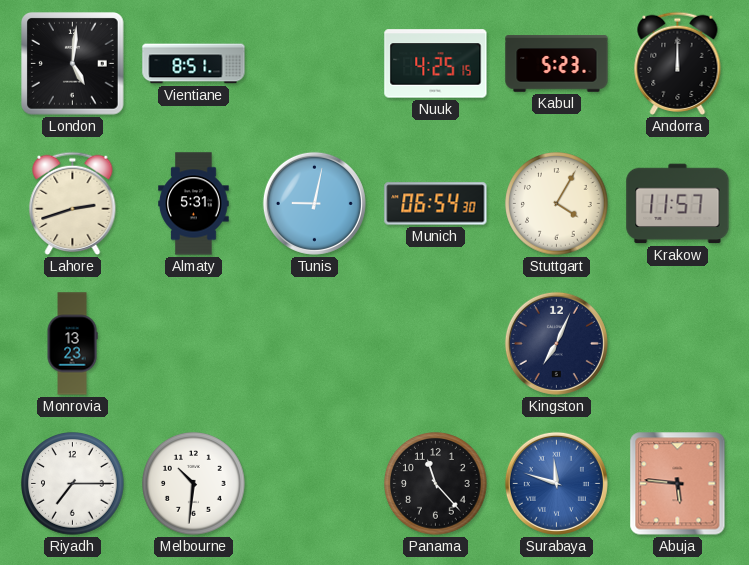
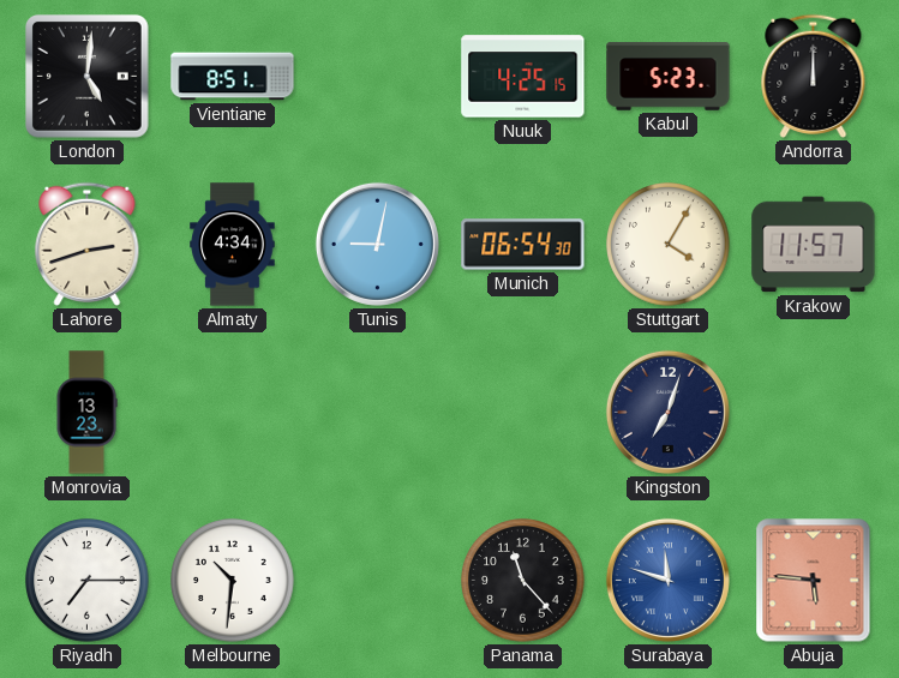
Almaty: 5:31 -> 4:34
Kingston: 7:04 -> 7:03
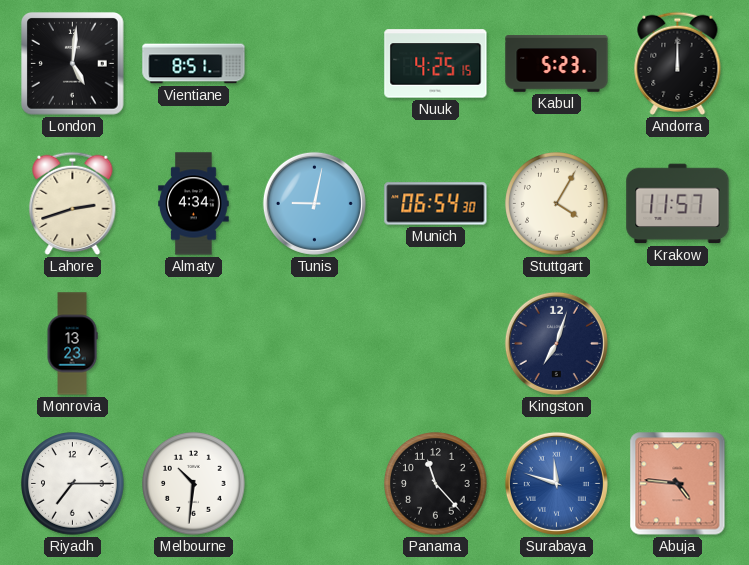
Abuja: 5:46 -> 4:46
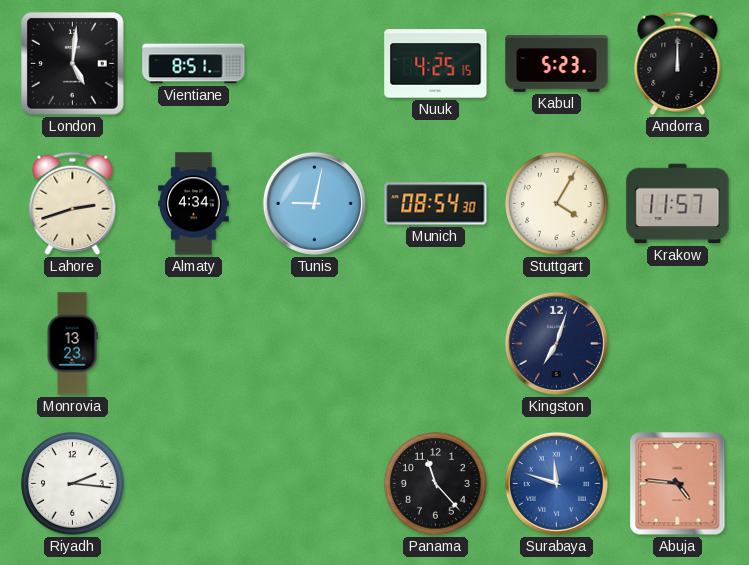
Munich: 06:54 -> 08:54
Riyadh: 7:15 -> 2:16
Melbourne: 10:31 -> none
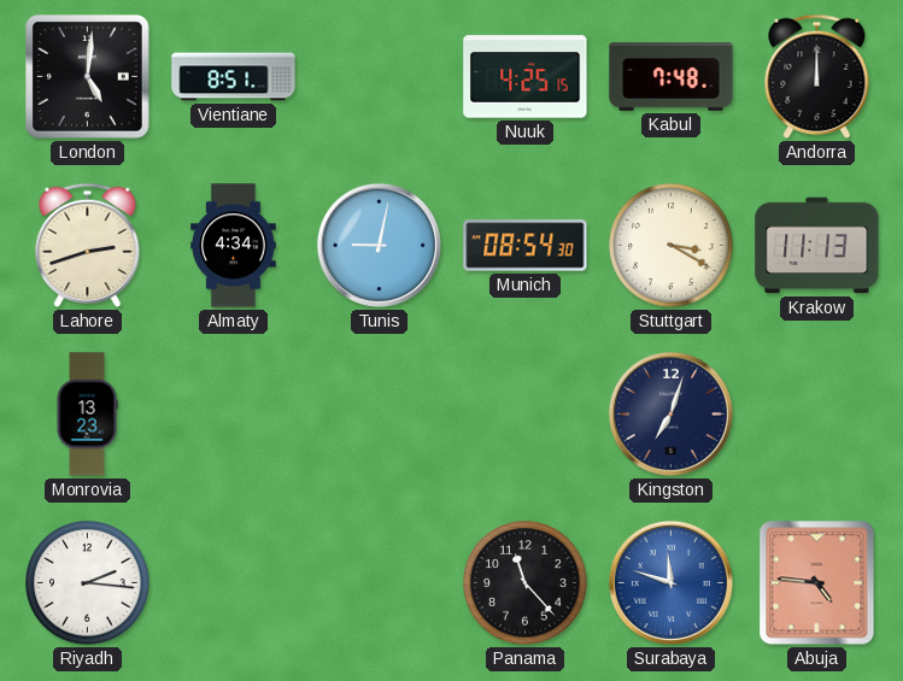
Kabul: 5:23 -> 7:48
Stuttgart: 4:05 -> 3:20
Krakow: 11:57 -> 11:13
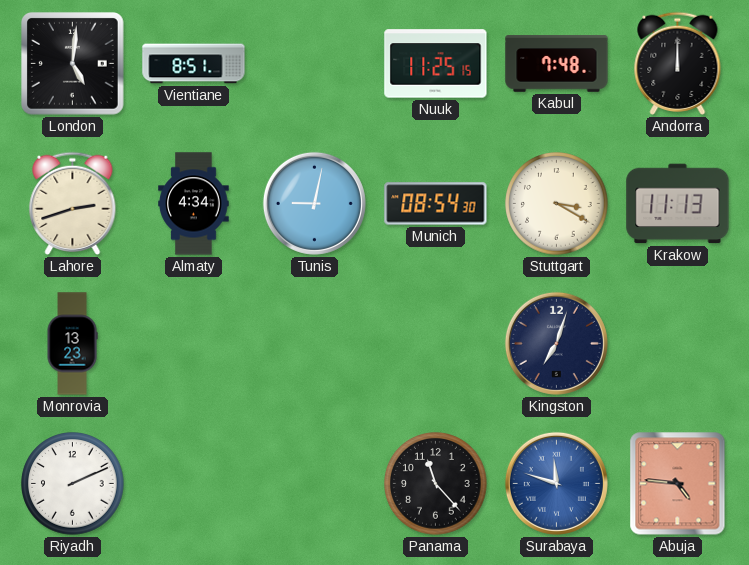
Nuuk: 4:25 -> 11:25
Riyadh: 2:16 -> 2:11
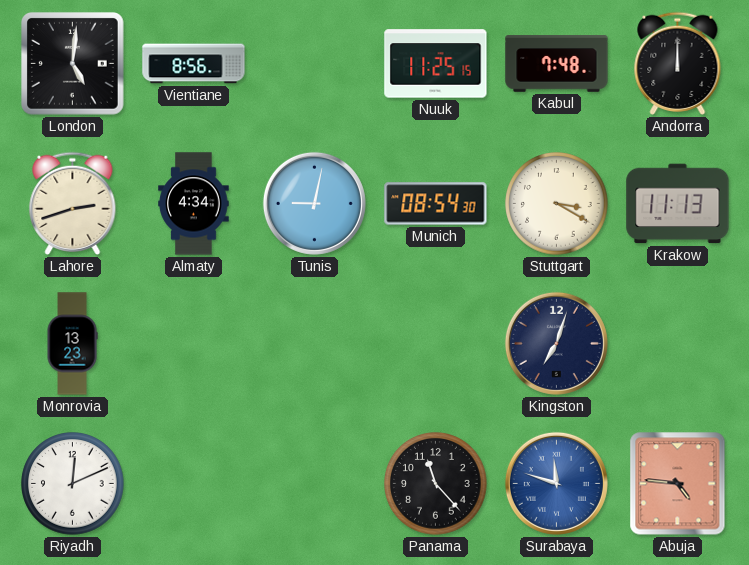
Vientiane: 8:51 -> 8:56
Riyadh: 2:11 -> 12:11
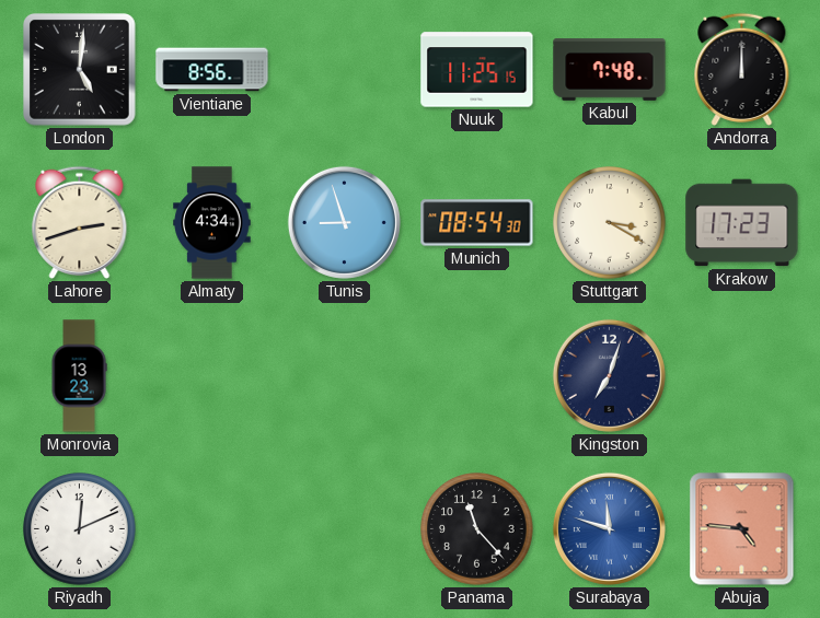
Tunis: 9:02 -> 8:57
Krakow: 11:13 -> 17:23
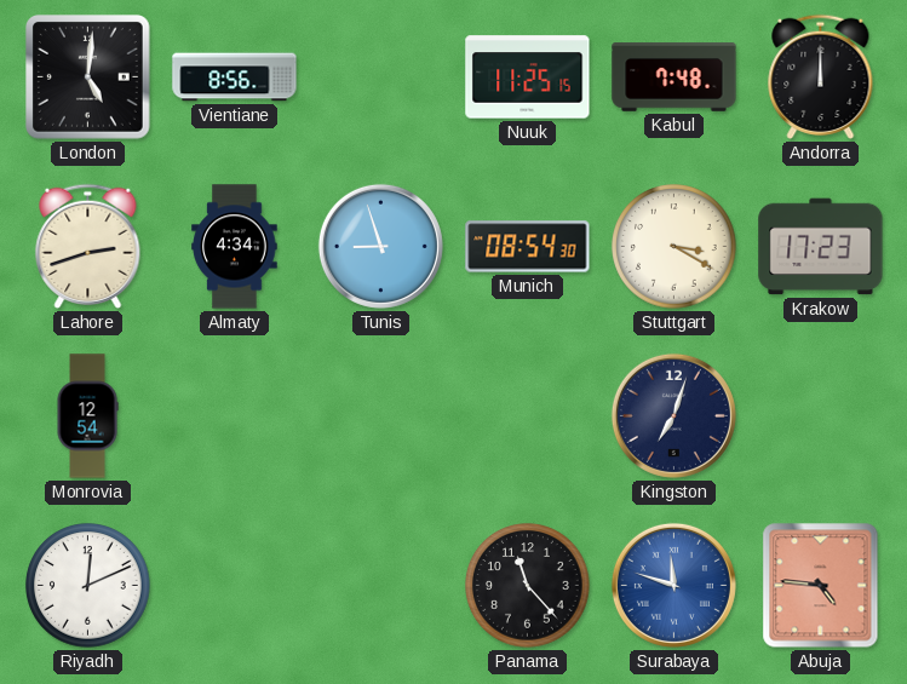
Monrovia: 13:23 -> 12:54
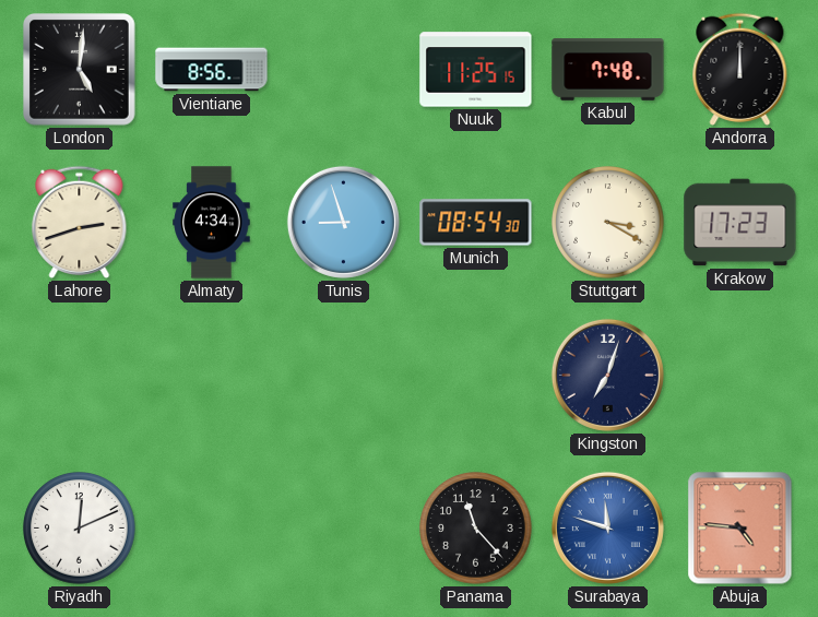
Monrovia: 12:54 -> none
